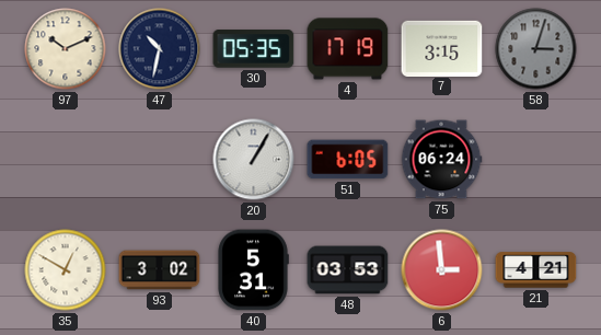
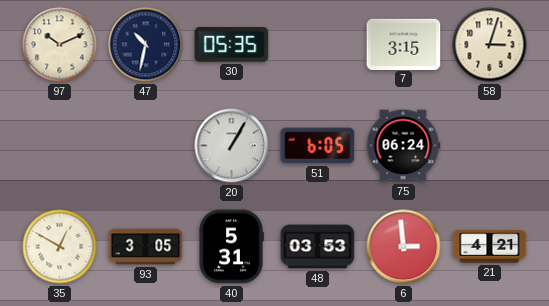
4: 17:19 -> none
58 dial: grey -> cream
93: 3:02 -> 3:05
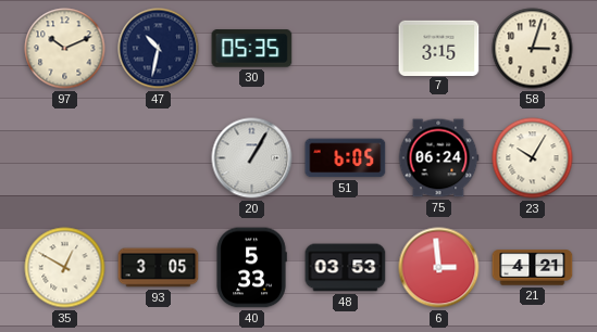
23: none -> 10:05
40: 5:31 -> 5:33
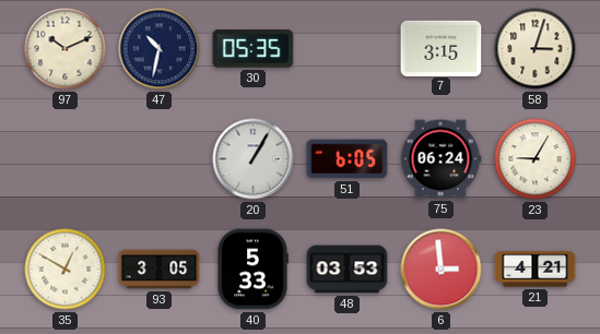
23: 10:05 -> 9:05
